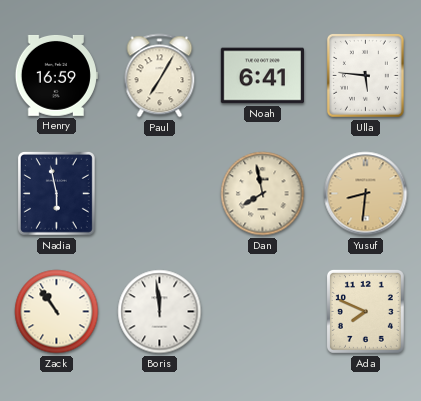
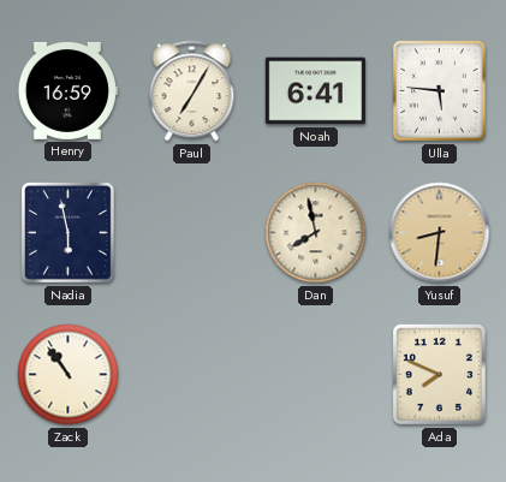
Boris: 11:59 -> none
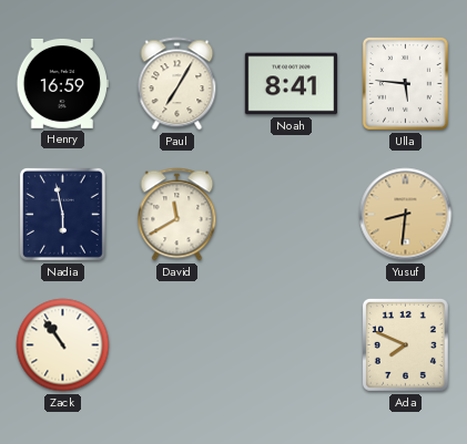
Noah: 6:41 -> 8:41
David: none -> 11:40
Dan: 7:58 -> none
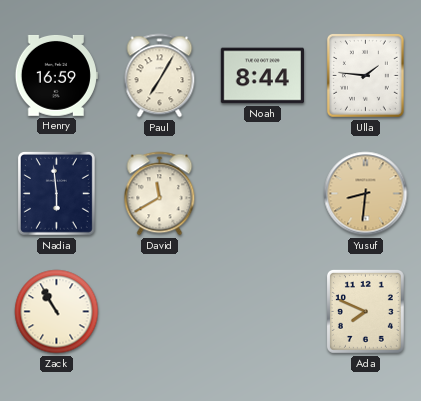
Noah: 8:41 -> 8:44
Ulla: 5:46 -> 1:46
Nadia: 5:58 -> 5:59
Zack: 10:54 -> 10:55
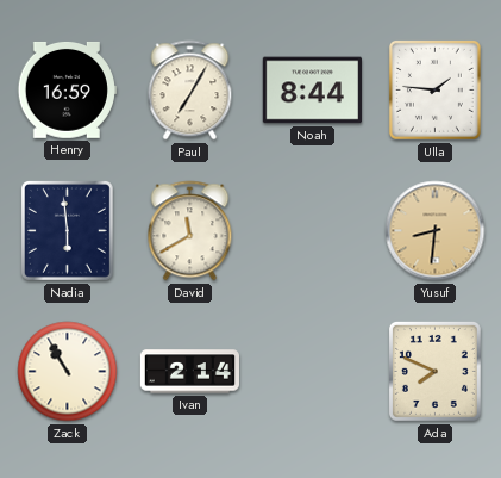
Ivan: none -> 2:14
